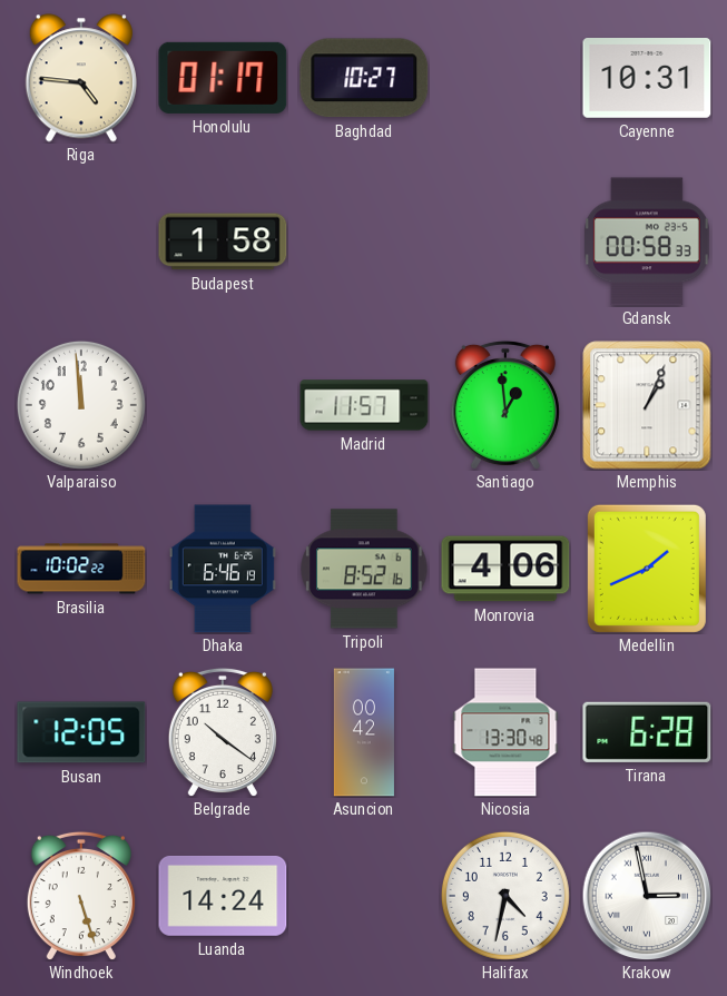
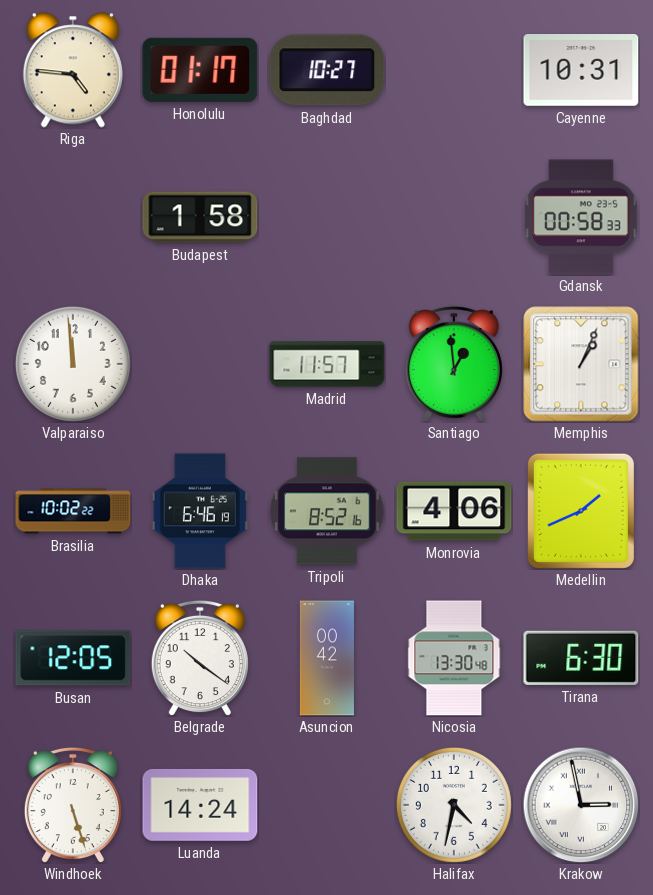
Tirana: 6:28 -> 6:30
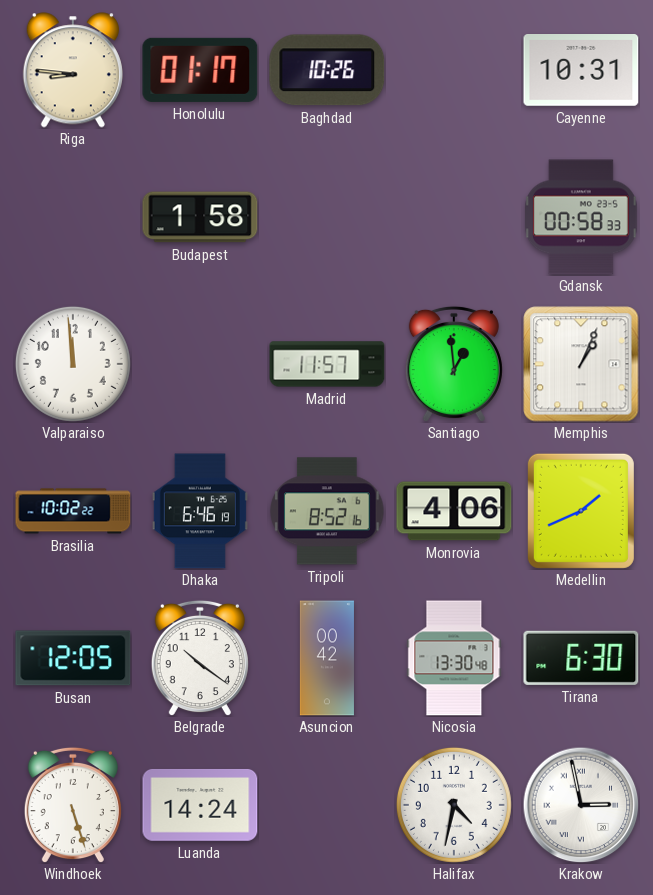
Riga: 4:46 -> 8:46
Baghdad: 10:27 -> 10:26
